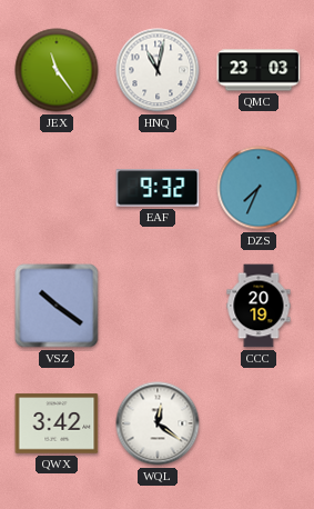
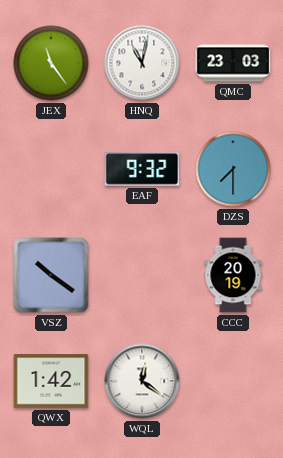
DZS: 7:34 -> 7:30
QWX: 3:42 -> 1:42
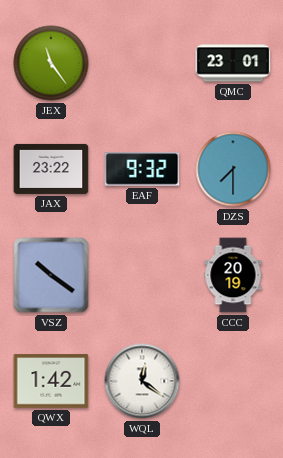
HNQ: 11:02 -> none
QMC: 23:03 -> 23:01
JAX: none -> 23:22
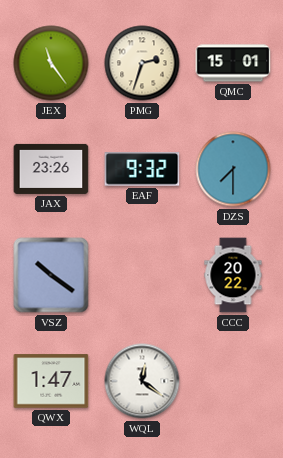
PMG: none -> 2:33
QMC: 23:01 -> 15:01
JAX: 23:22 -> 23:26
CCC: 20:19 -> 20:22
QWX: 1:42 -> 1:47
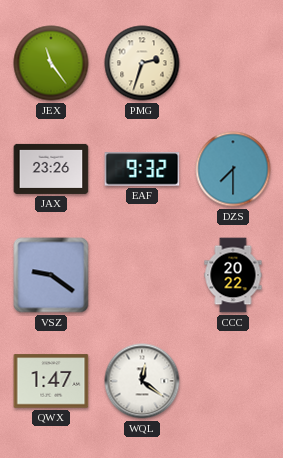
QMC: 15:01 -> none
VSZ: 10:21 -> 9:21
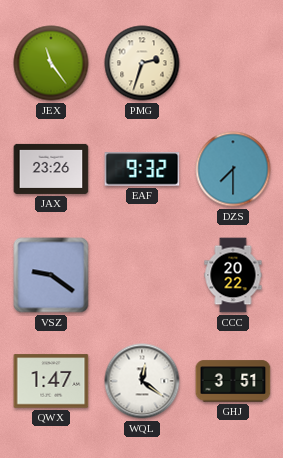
GHJ: none -> 3:51
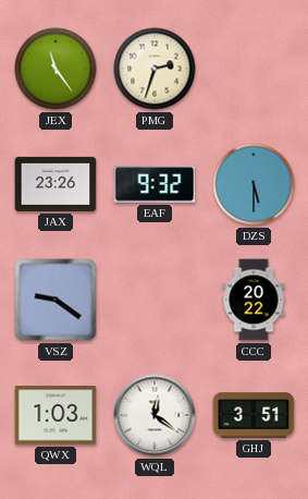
DZS: 7:30 -> 5:30
QWX: 1:47 -> 1:03
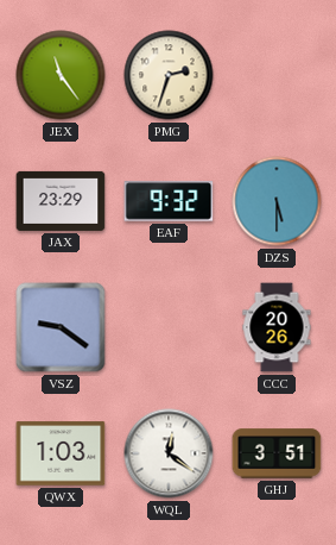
JAX: 23:26 -> 23:29
CCC: 20:22 -> 20:26
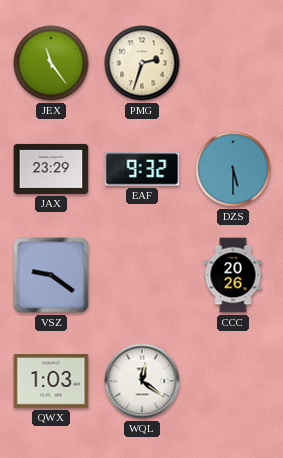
GHJ: 3:51 -> none
